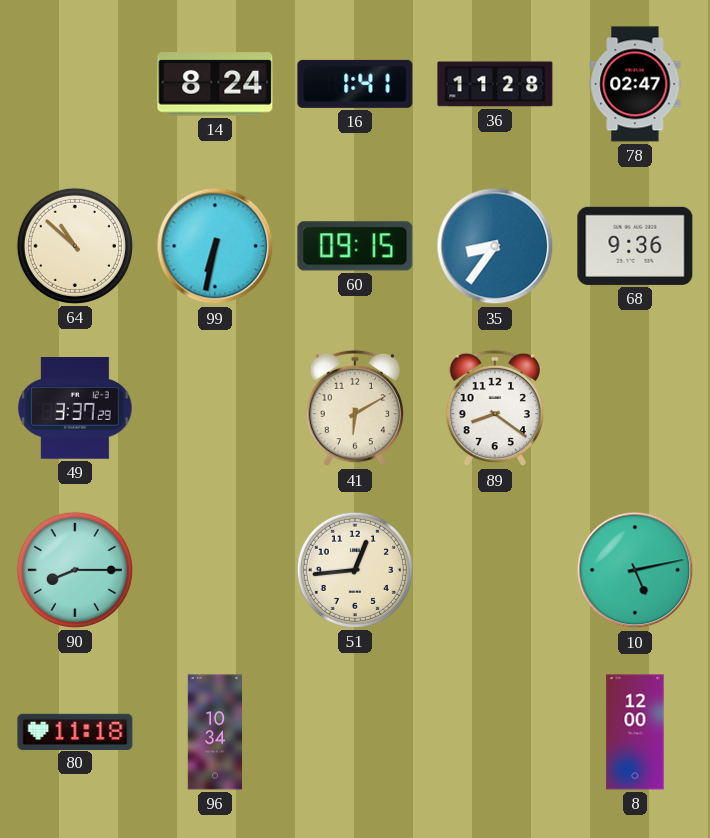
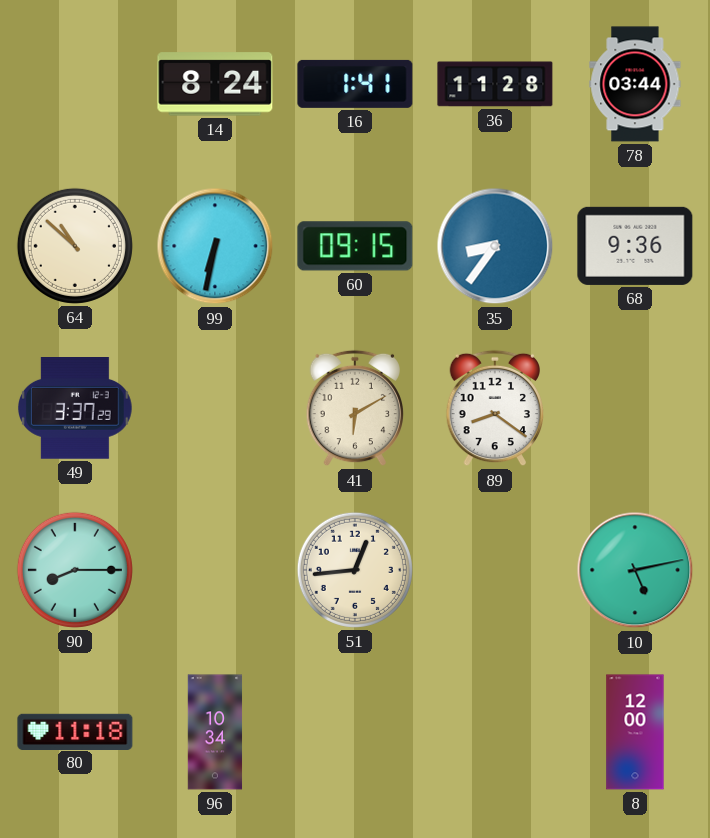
78: 02:47 -> 03:44
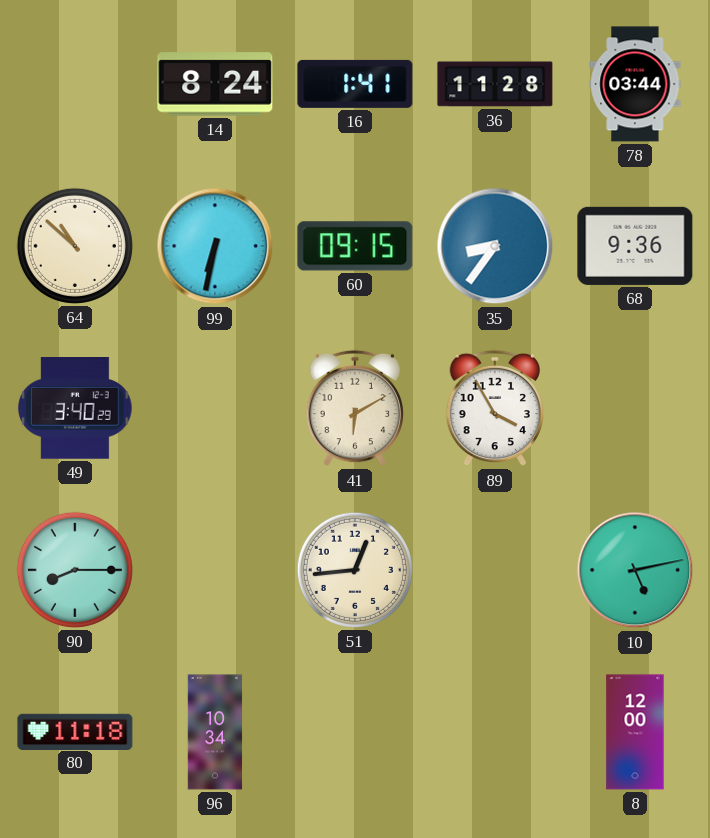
49: 3:37 -> 3:40
89: 8:21 -> 3:55
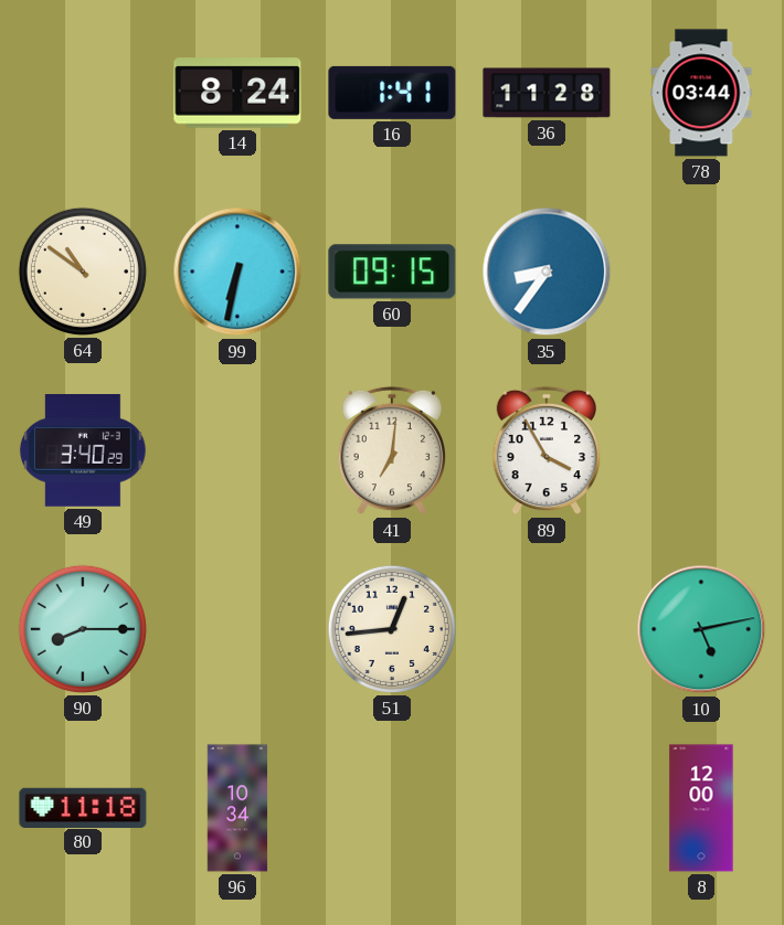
64: 10:52 -> 10:51
68: 9:36 -> none
41: 6:10 -> 7:01
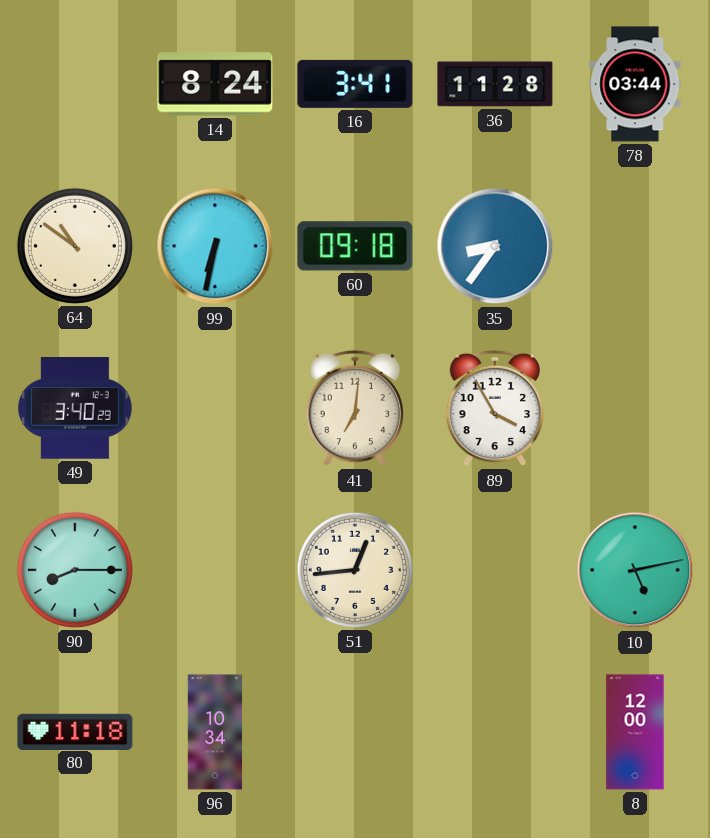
16: 1:41 -> 3:41
60: 09:15 -> 09:18
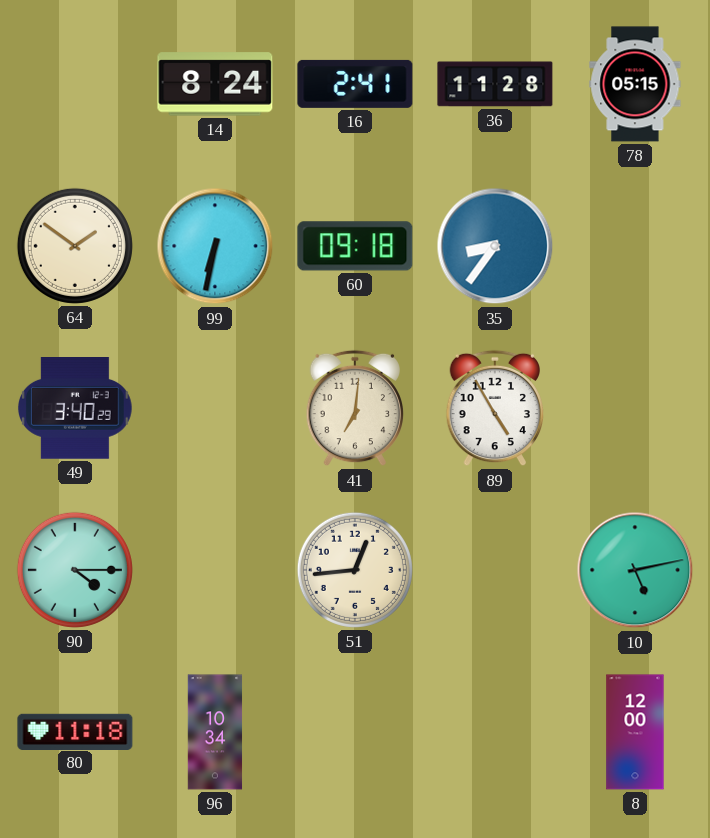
16: 3:41 -> 2:41
78: 03:44 -> 05:15
64: 10:51 -> 1:51
89: 3:55 -> 4:55
90: 8:15 -> 4:15
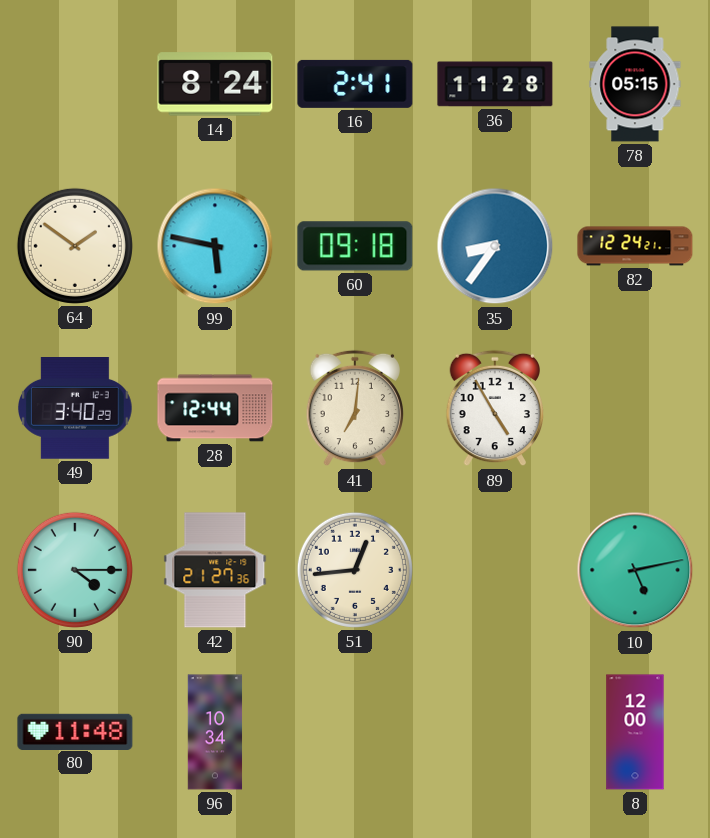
99: 6:32 -> 5:47
82: none -> 12:24
28: none -> 12:44
42: none -> 21:27
80: 11:18 -> 11:48
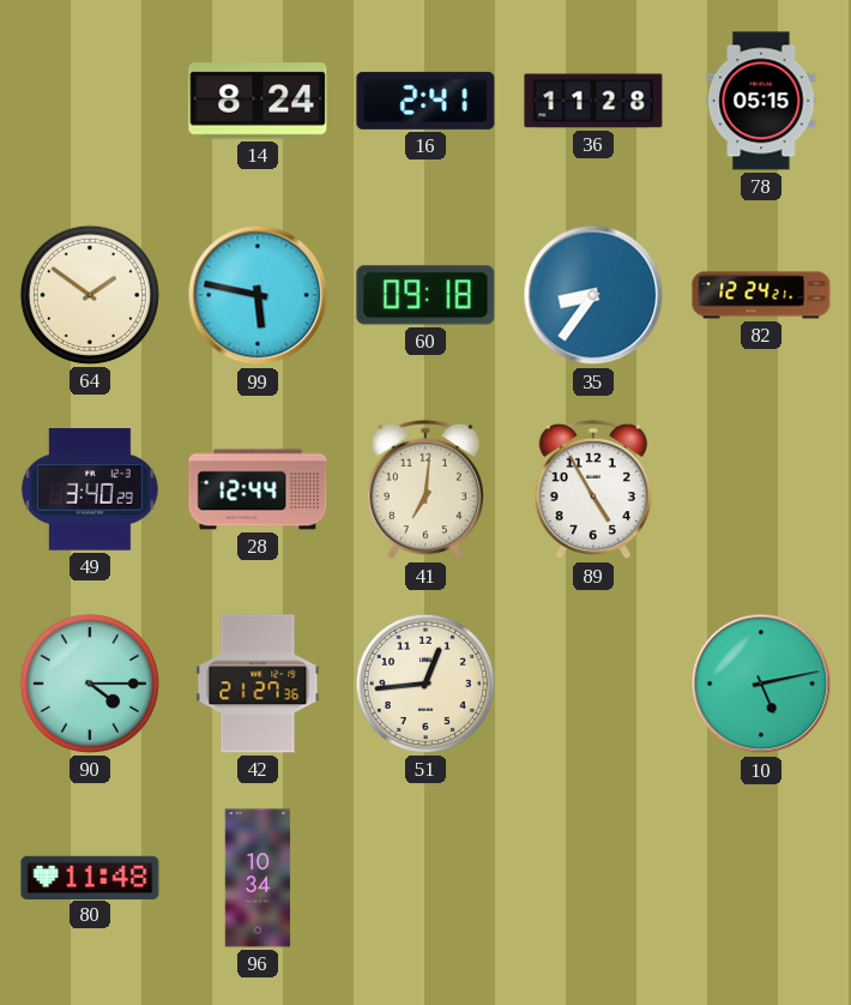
8: 12:00 -> none
